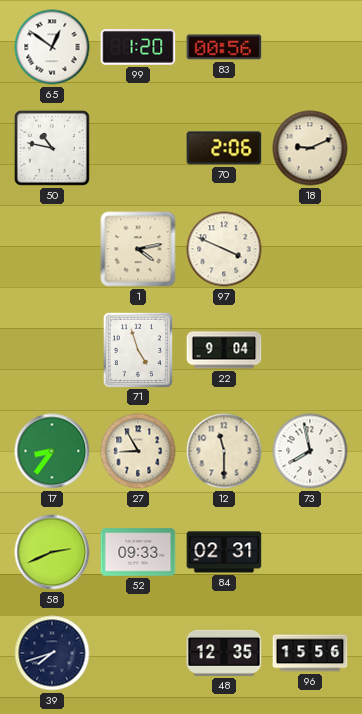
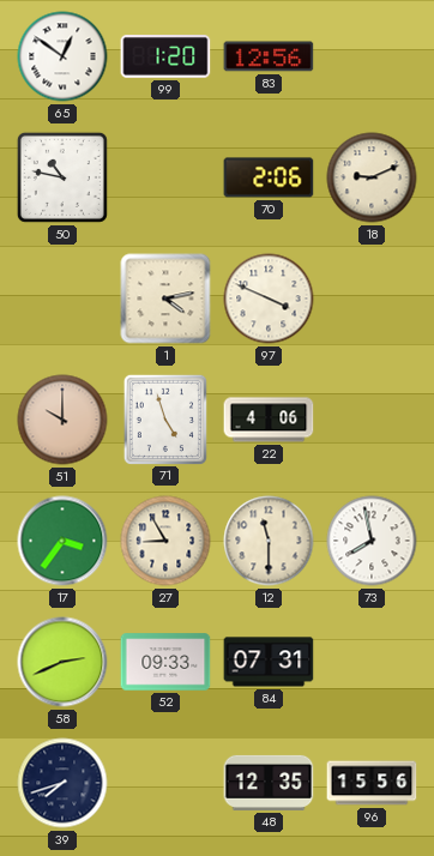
83: 00:56 -> 12:56
51: none -> 10:00
22: 9:04 -> 4:06
17: 8:36 -> 3:36
84: 02:31 -> 07:31
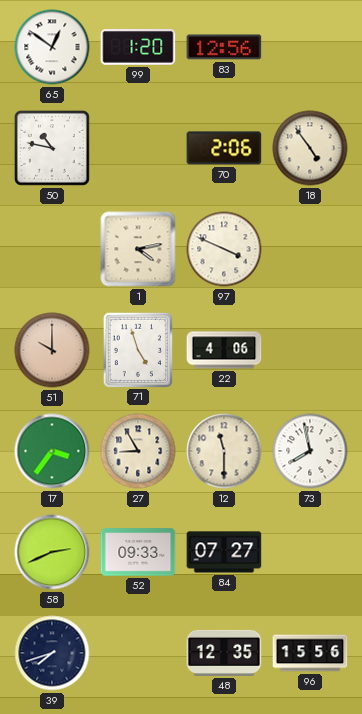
18: 9:11 -> 4:54
84: 07:31 -> 07:27
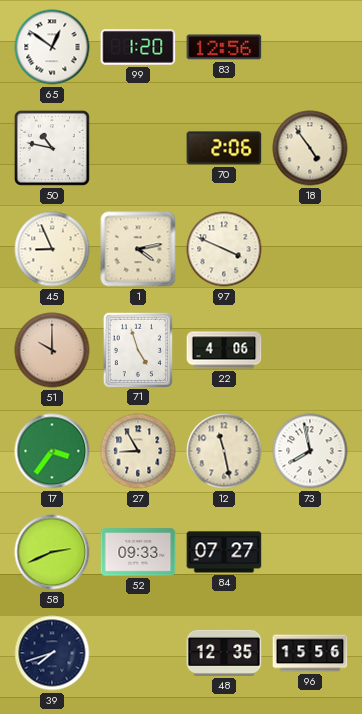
45: none -> 8:56
12: 11:30 -> 11:28
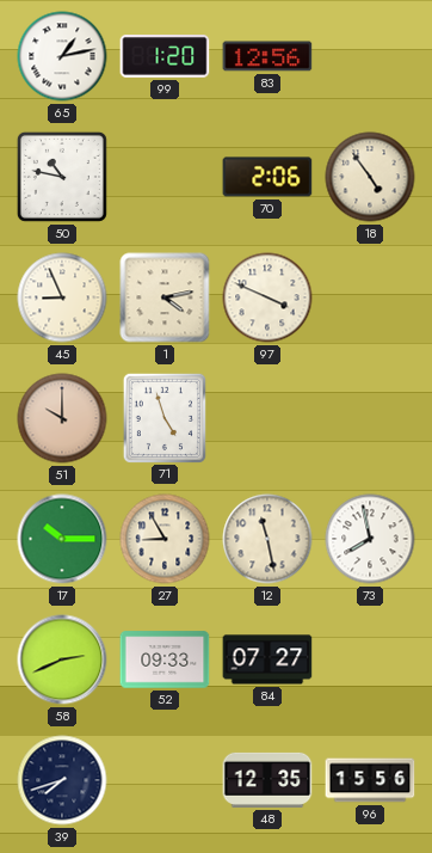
65: 12:51 -> 1:13
22: 4:06 -> none
17: 3:36 -> 10:15
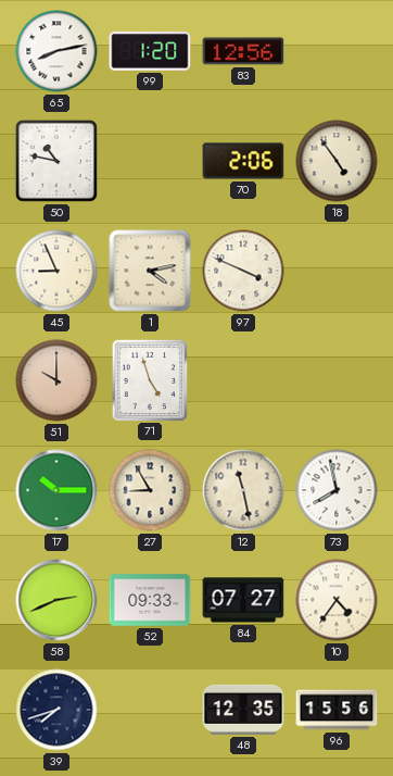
65: 1:13 -> 8:13
10: none -> 4:36
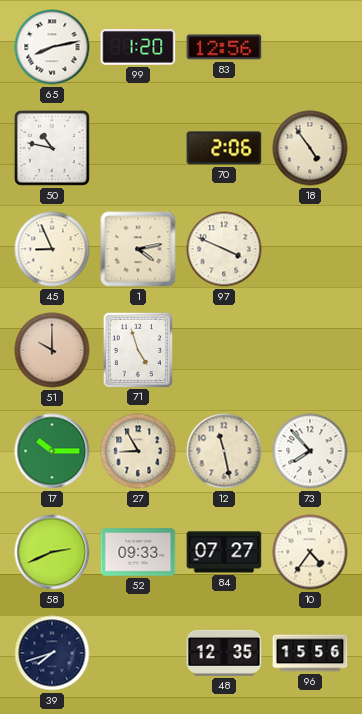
73: 7:58 -> 7:53
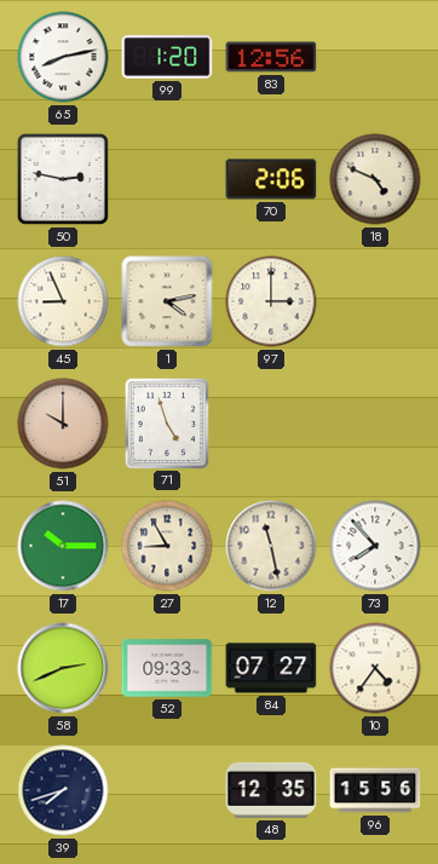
50: 10:47 -> 2:47
18: 4:54 -> 4:49
97: 3:49 -> 3:00
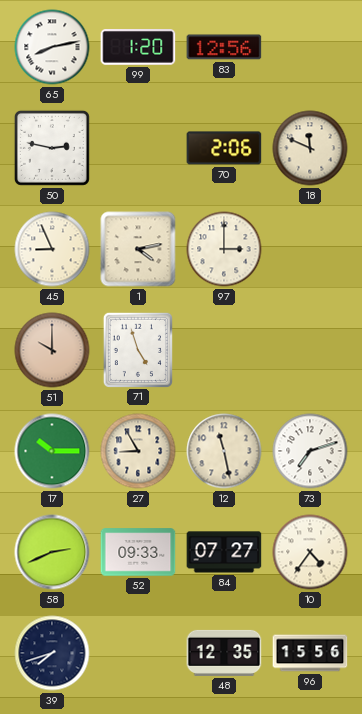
18: 4:49 -> 11:49
73: 7:53 -> 7:12
